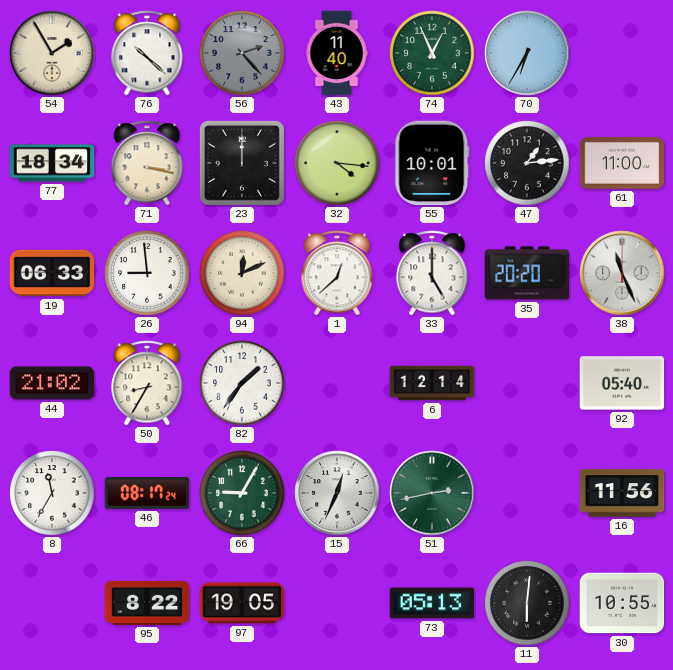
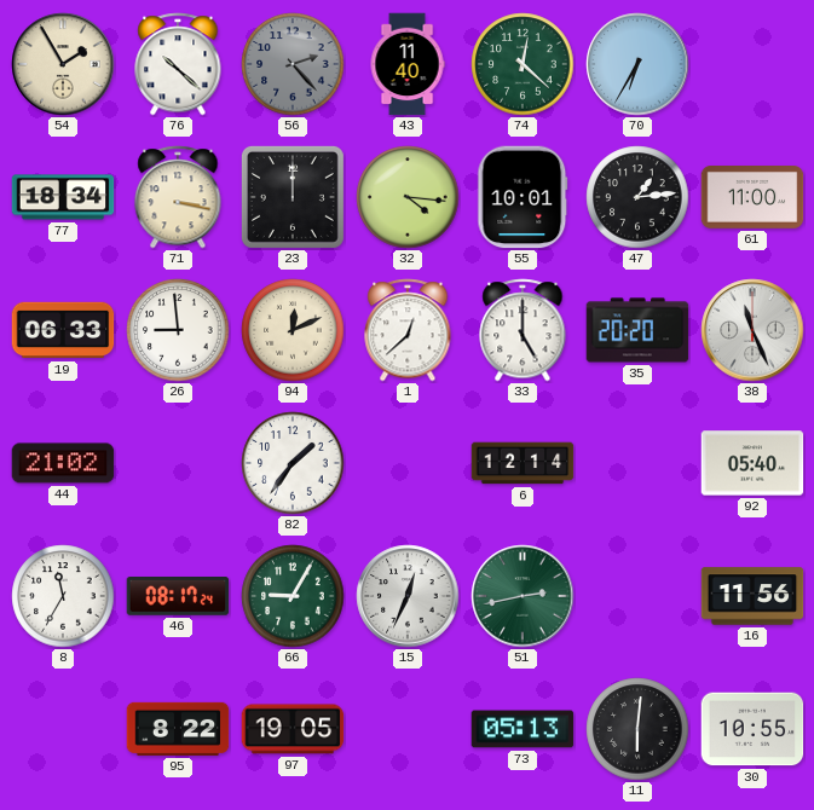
74: 12:56 -> 12:22
50: 8:35 -> none
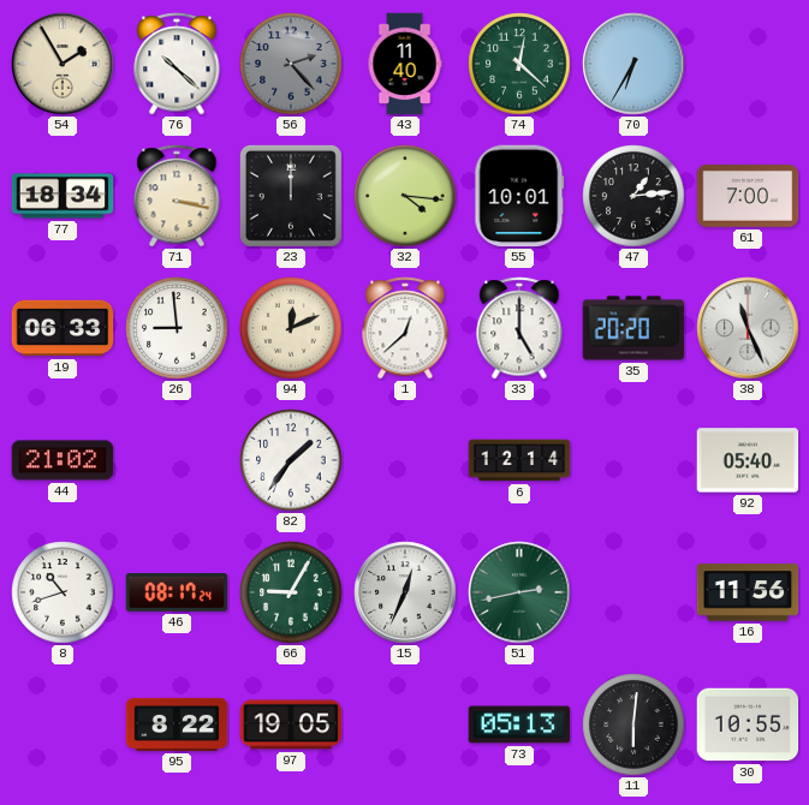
61: 11:00 -> 7:00
8: 11:35 -> 10:42
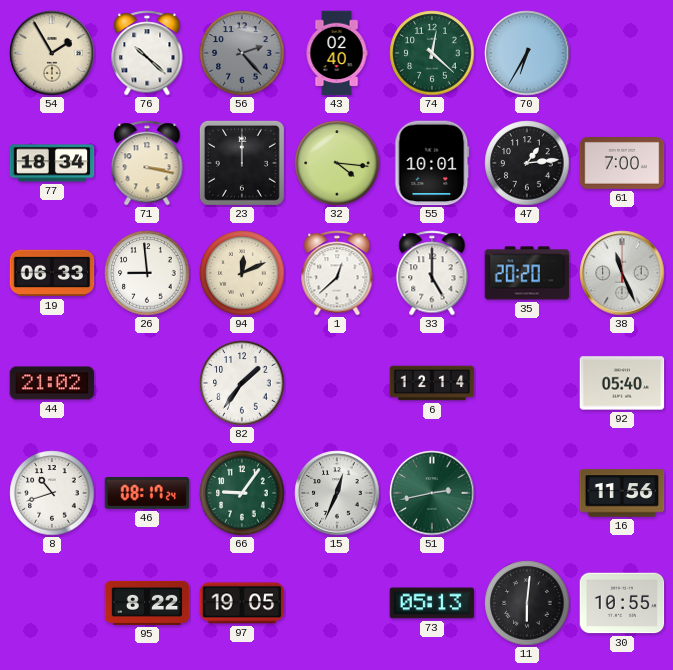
43: 11:40 -> 02:40
66: 9:05 -> 9:06
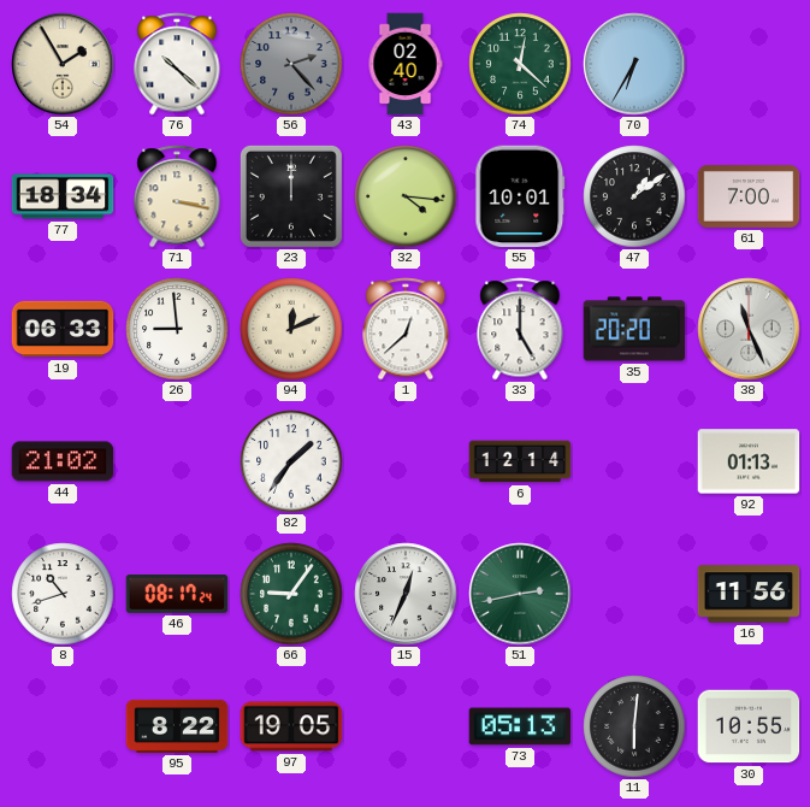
47: 1:14 -> 1:09
92: 05:40 -> 01:13
